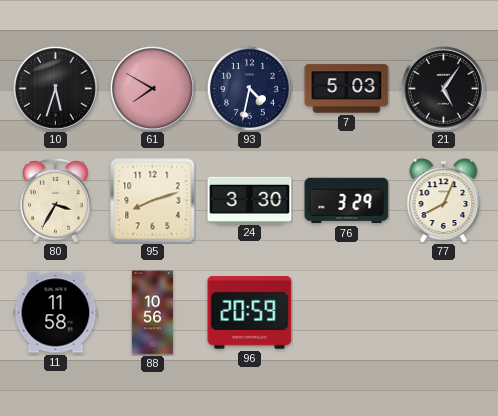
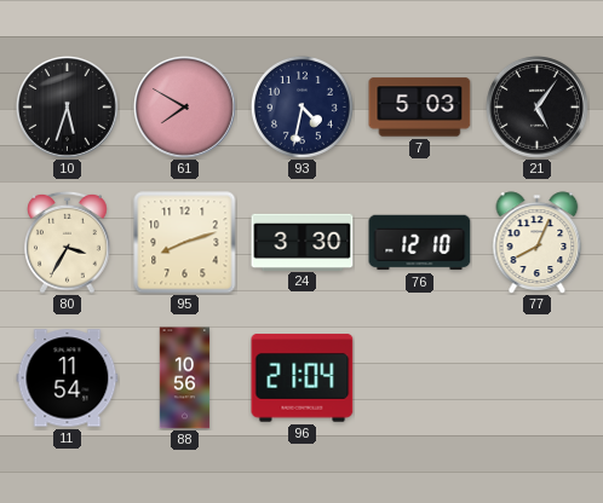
76: 3:29 -> 12:10
11: 11:58 -> 11:54
96: 20:59 -> 21:04
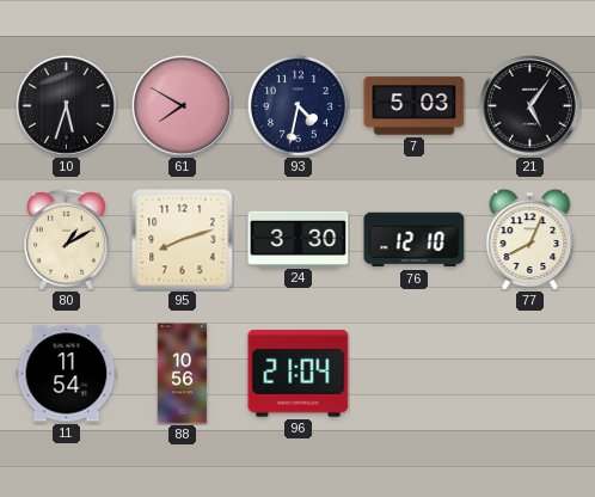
80: 3:35 -> 1:10
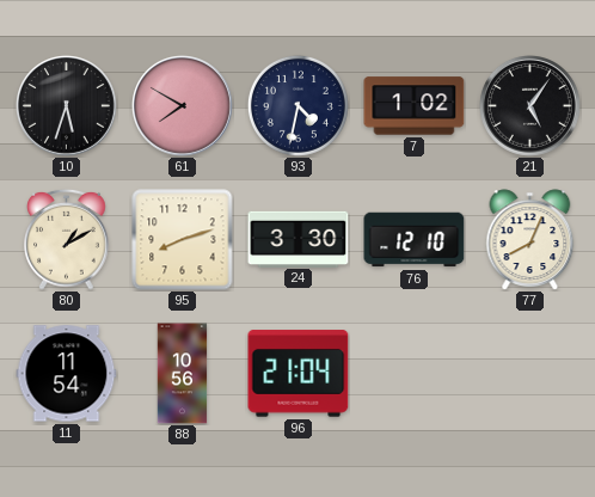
7: 5:03 -> 1:02
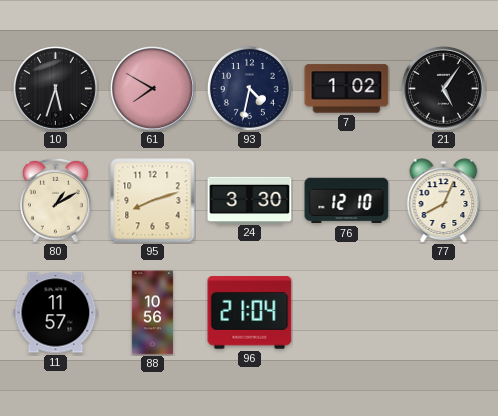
11: 11:54 -> 11:57
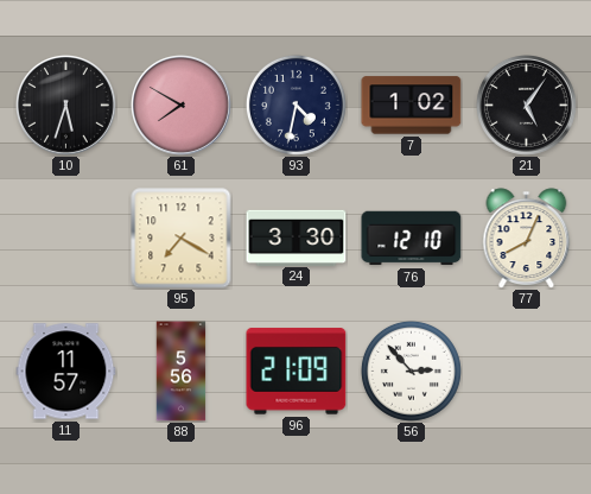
80: 1:10 -> none
95: 8:12 -> 7:20
88: 10:56 -> 5:56
96: 21:04 -> 21:09
56: none -> 2:53
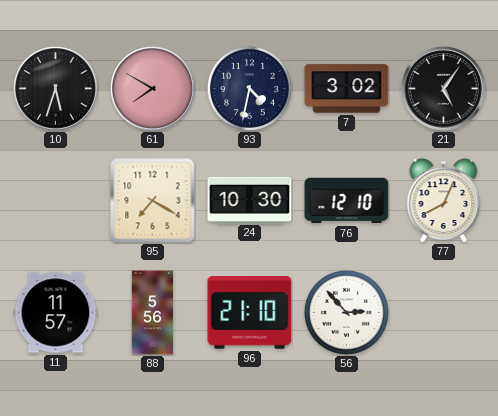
7: 1:02 -> 3:02
24: 3:30 -> 10:30
96: 21:09 -> 21:10
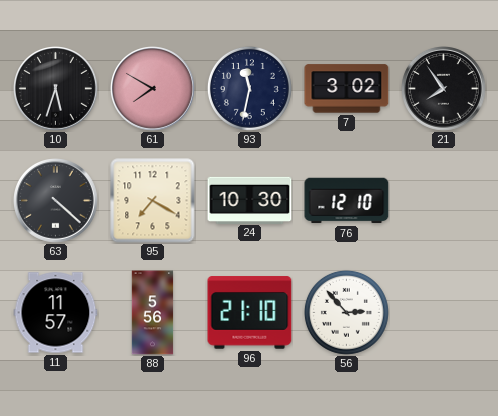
93: 4:32 -> 11:32
21: 5:06 -> 7:54
63: none -> 4:22
77: 8:04 -> none
